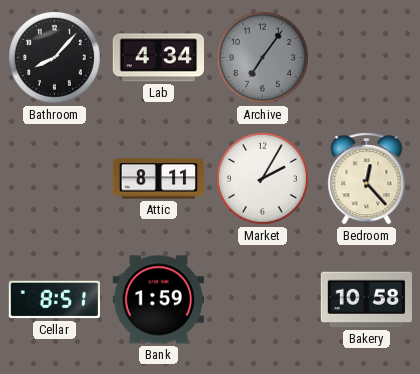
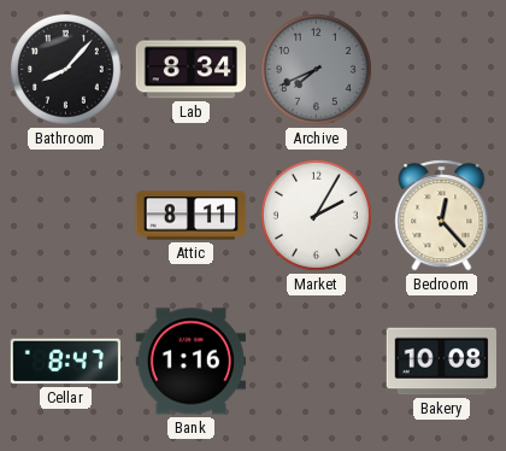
Lab: 4:34 -> 8:34
Archive: 7:06 -> 7:41
Cellar: 8:51 -> 8:47
Bank: 1:59 -> 1:16
Bakery: 10:58 -> 10:08
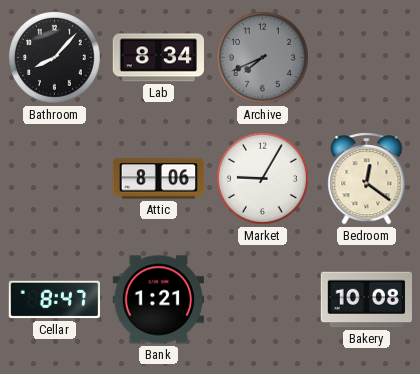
Attic: 8:11 -> 8:06
Market: 2:05 -> 9:05
Bedroom: 12:23 -> 12:21
Bank: 1:16 -> 1:21
